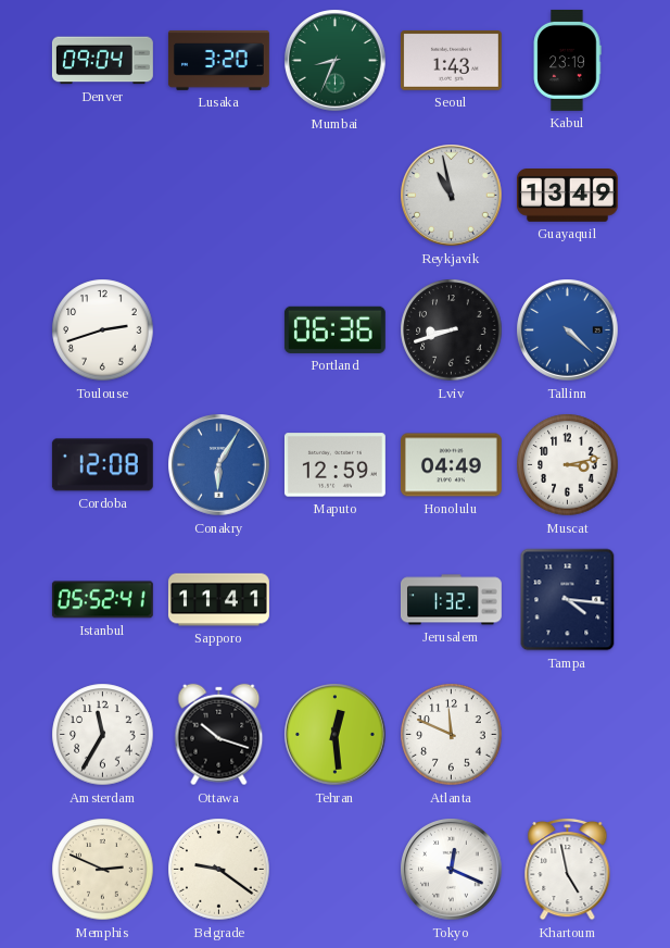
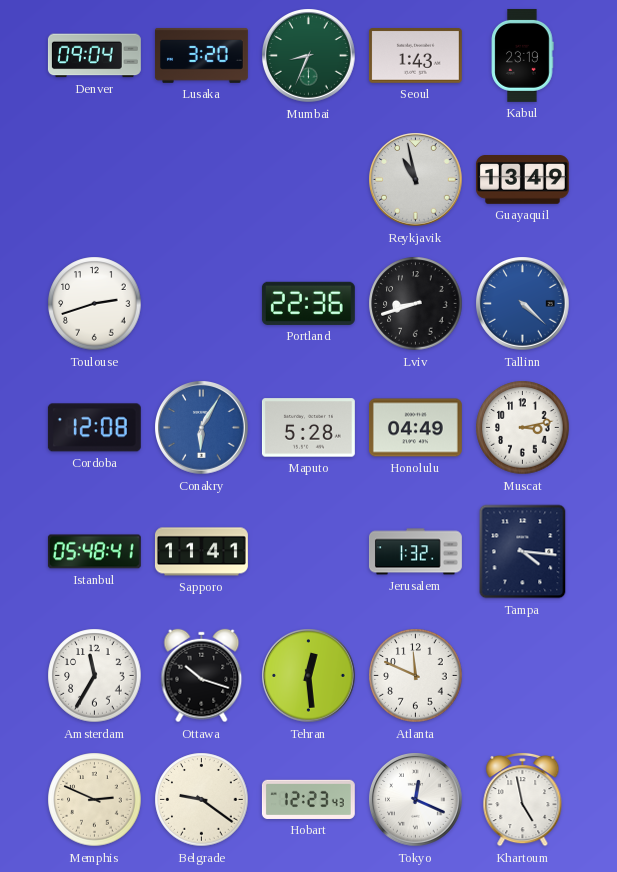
Portland: 06:36 -> 22:36
Maputo: 12:59 -> 5:28
Istanbul: 05:52 -> 05:48
Hobart: none -> 12:23
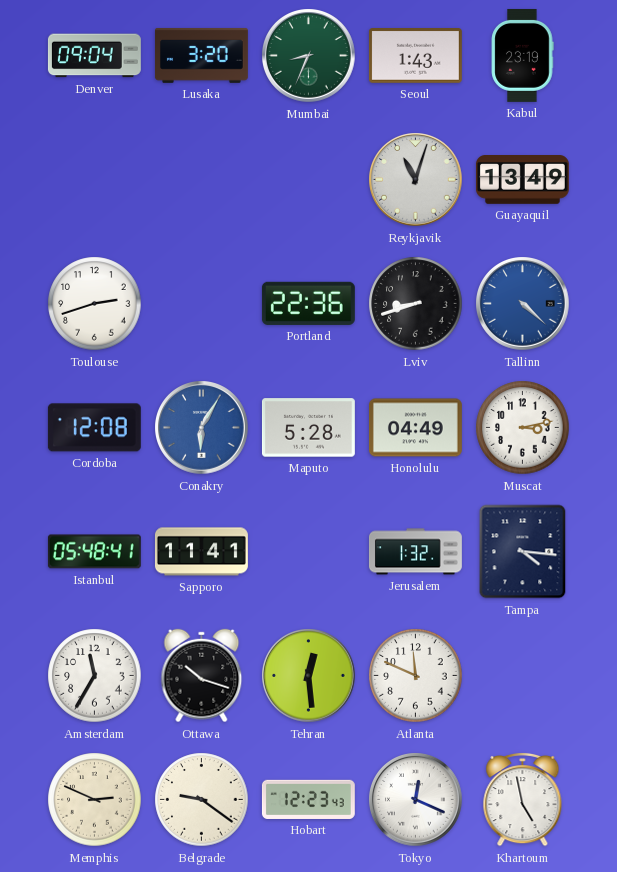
Reykjavik: 10:58 -> 11:03
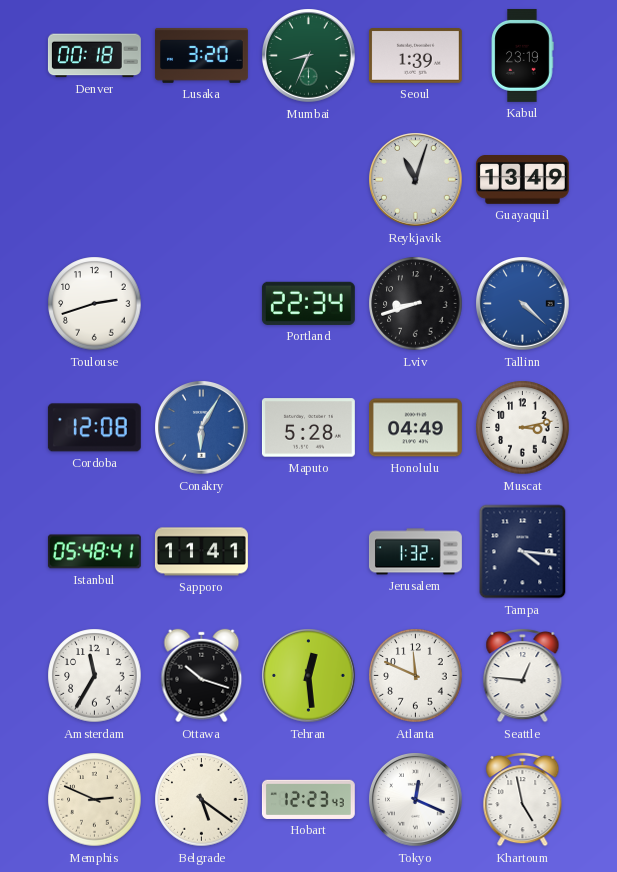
Denver: 09:04 -> 00:18
Seoul: 1:43 -> 1:39
Portland: 22:36 -> 22:34
Seattle: none -> 12:46
Belgrade: 9:21 -> 5:21
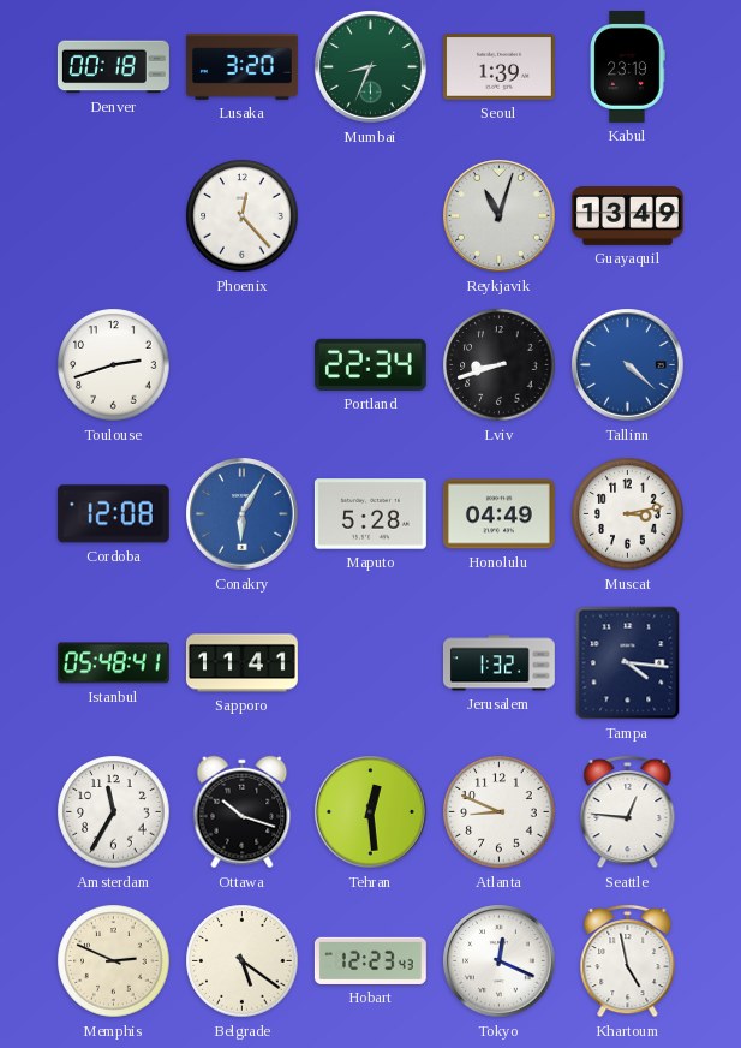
Phoenix: none -> 12:23
Atlanta: 11:49 -> 8:49
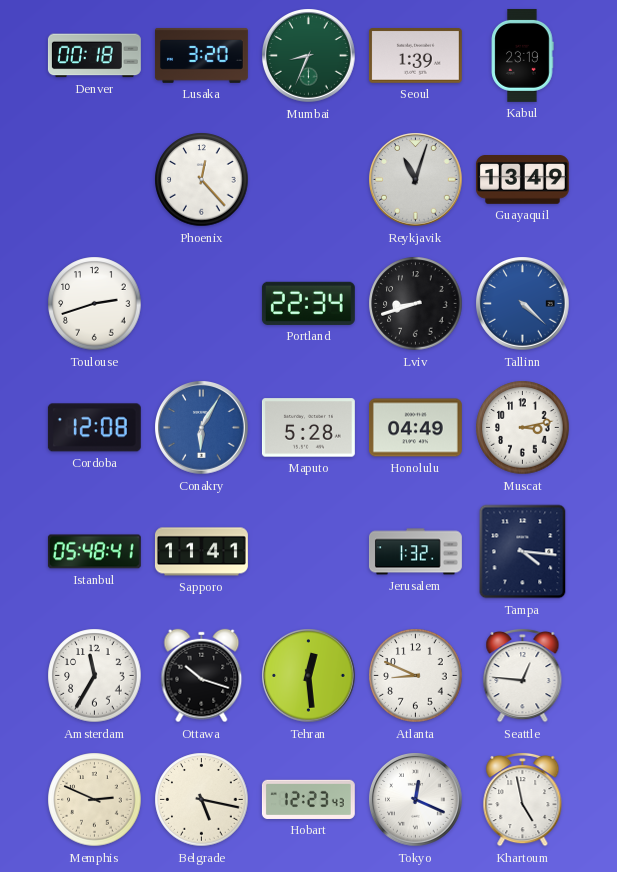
Belgrade: 5:21 -> 5:17
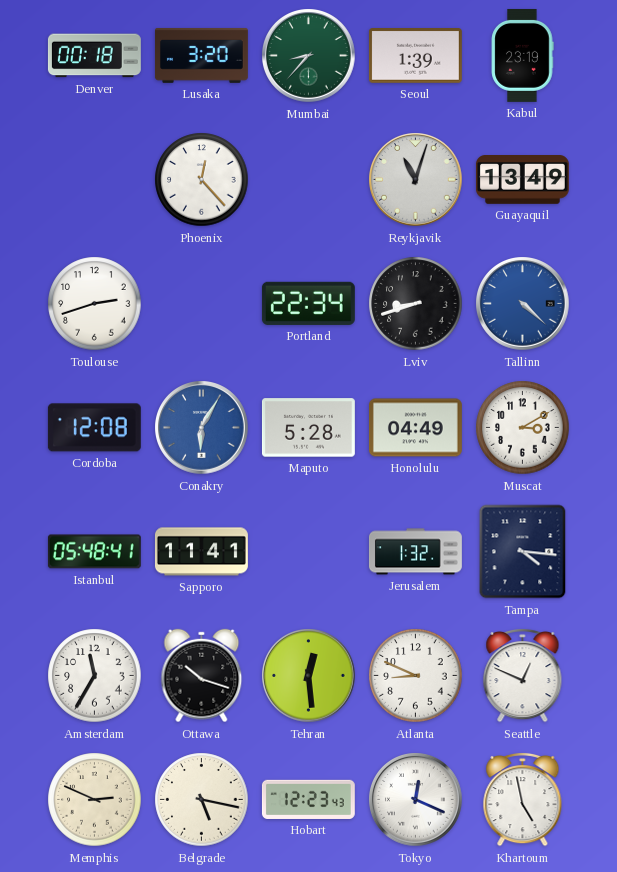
Mumbai: 8:34 -> 8:37
Muscat: 3:13 -> 3:10
Seattle: 12:46 -> 12:49
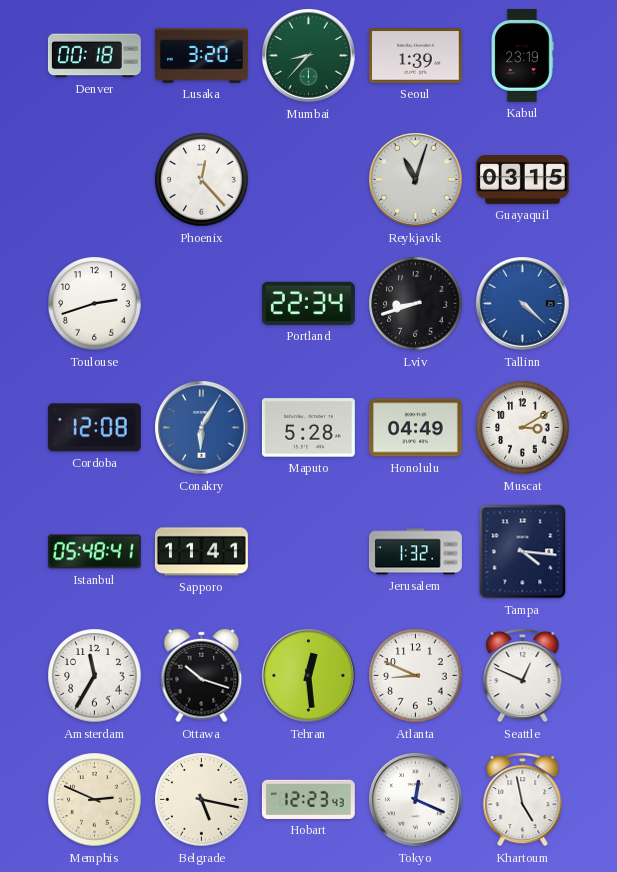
Guayaquil: 13:49 -> 03:15
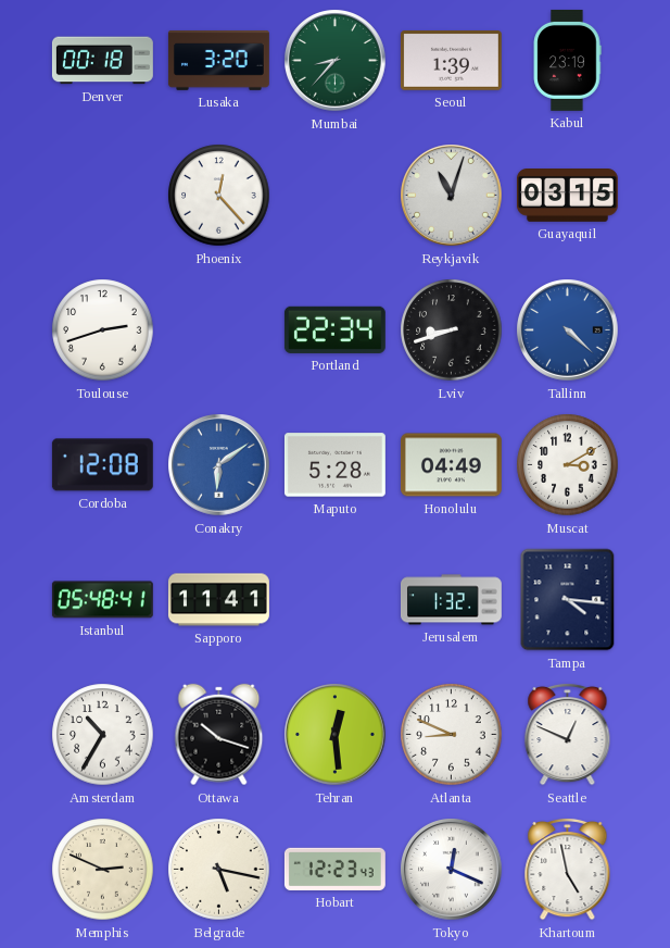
Conakry: 6:05 -> 6:09
Amsterdam: 11:35 -> 10:35
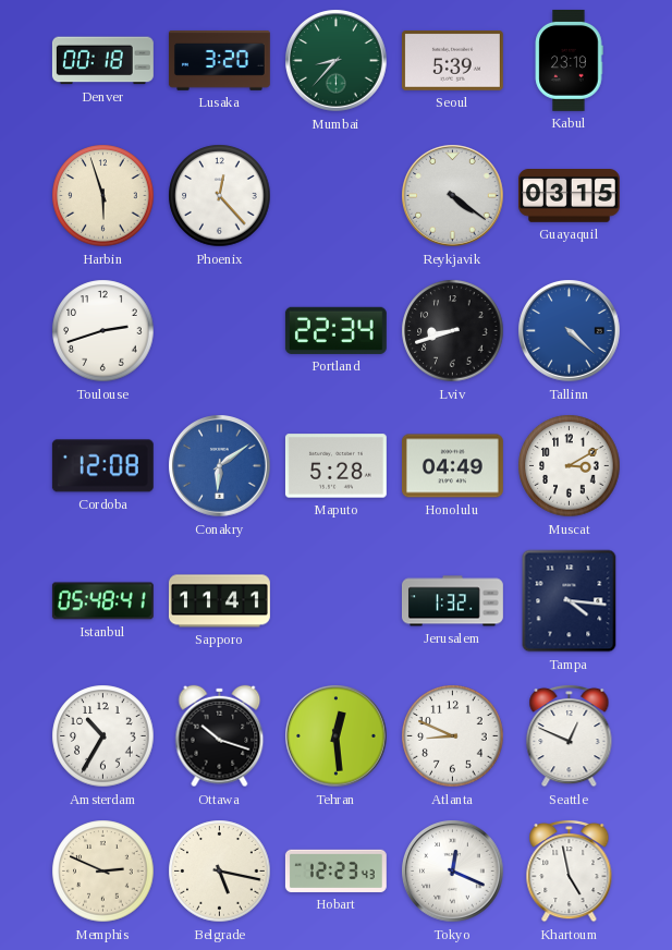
Seoul: 1:39 -> 5:39
Harbin: none -> 5:57
Reykjavik: 11:03 -> 4:21
